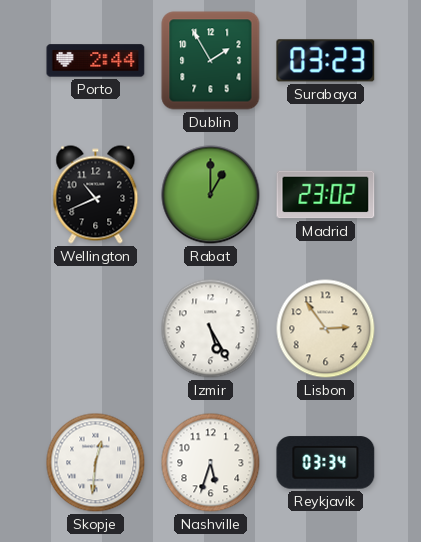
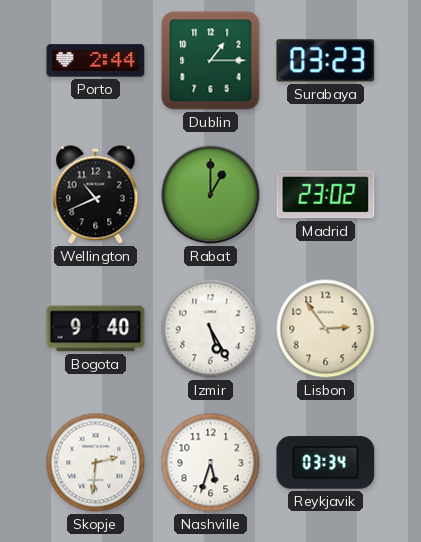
Dublin: 1:55 -> 1:15
Bogota: none -> 9:40
Skopje: 12:31 -> 2:31
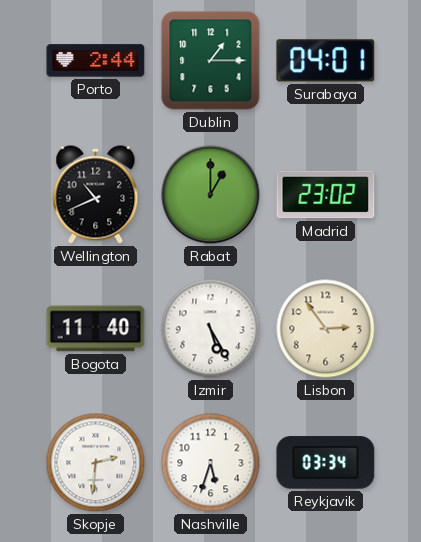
Surabaya: 03:23 -> 04:01
Bogota: 9:40 -> 11:40
